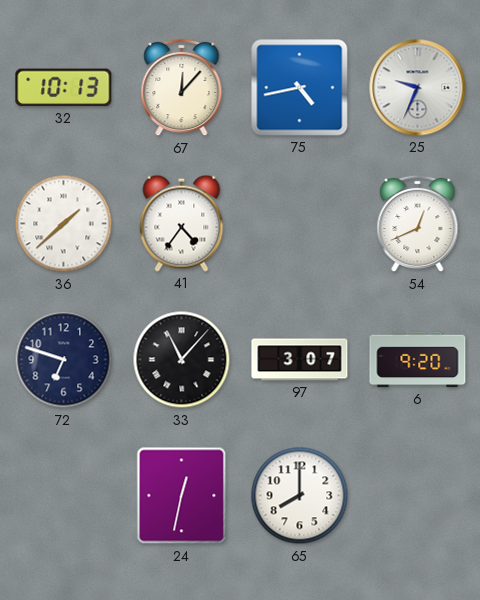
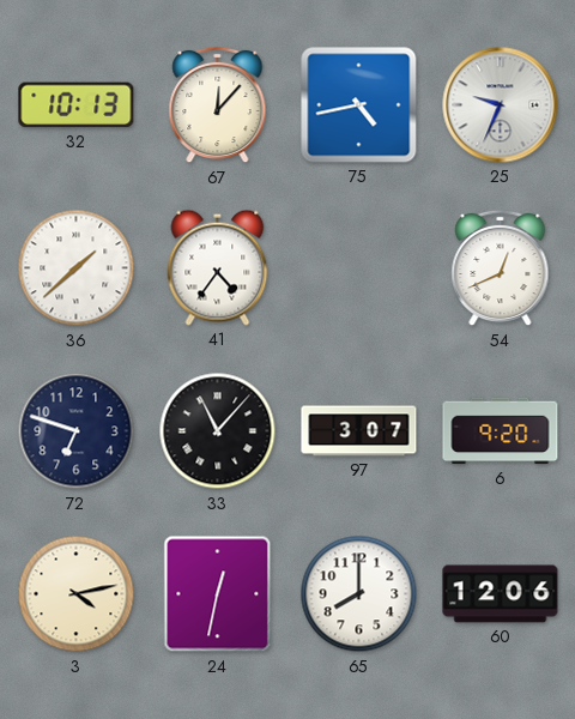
3: none -> 4:13
60: none -> 12:06
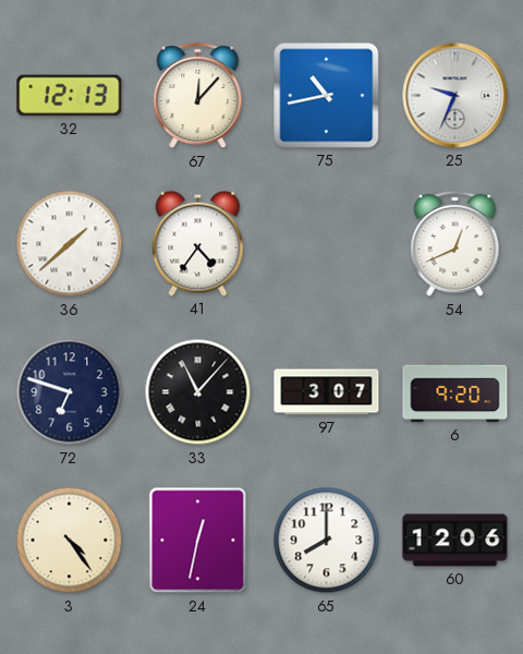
32: 10:13 -> 12:13
75: 4:43 -> 10:43
3: 4:13 -> 4:24
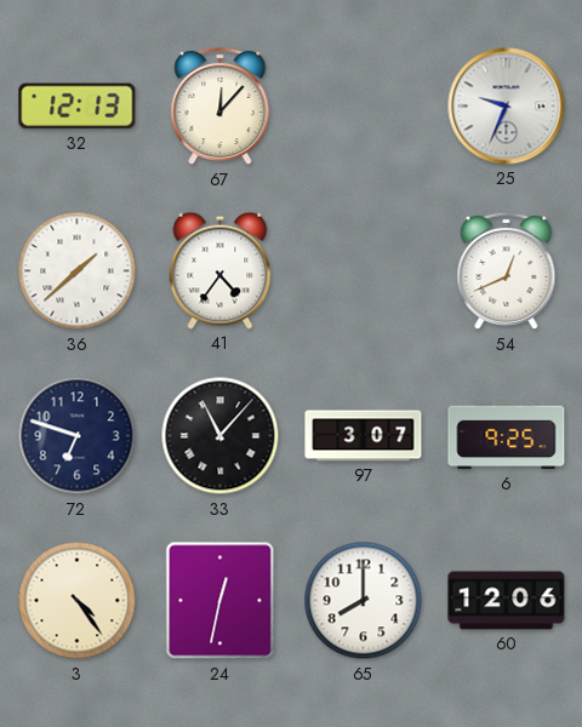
75: 10:43 -> none
6: 9:20 -> 9:25
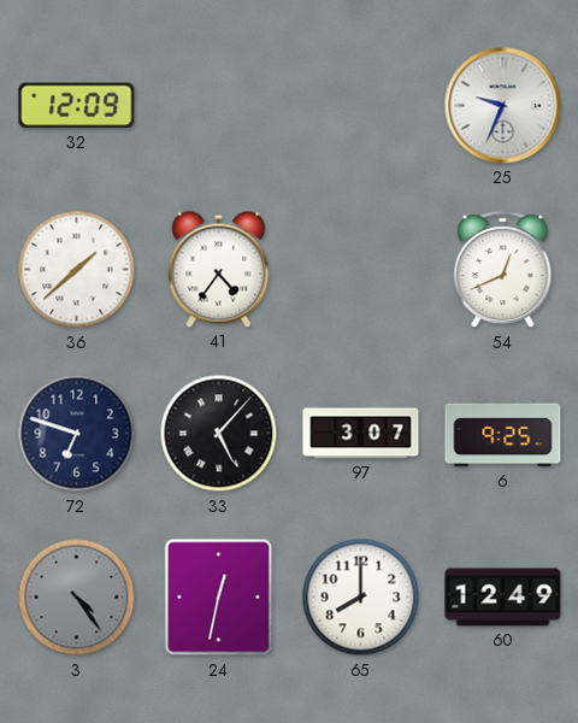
32: 12:13 -> 12:09
67: 12:07 -> none
33: 11:07 -> 5:07
3 dial: cream -> grey
60: 12:06 -> 12:49
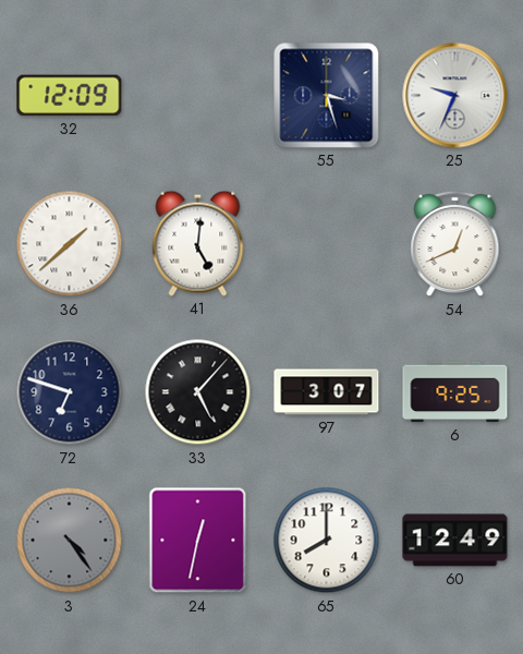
55: none -> 3:27
41: 4:36 -> 5:01
